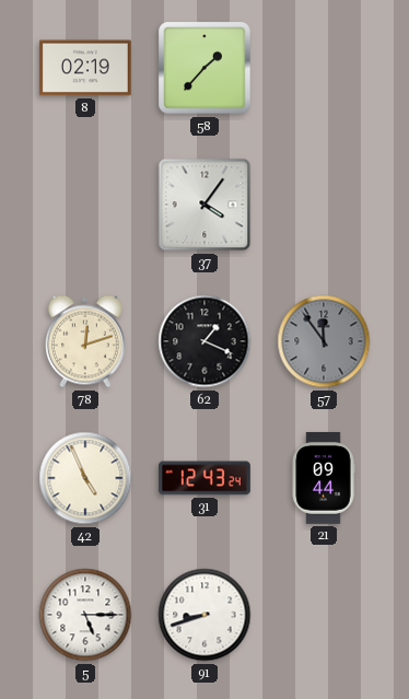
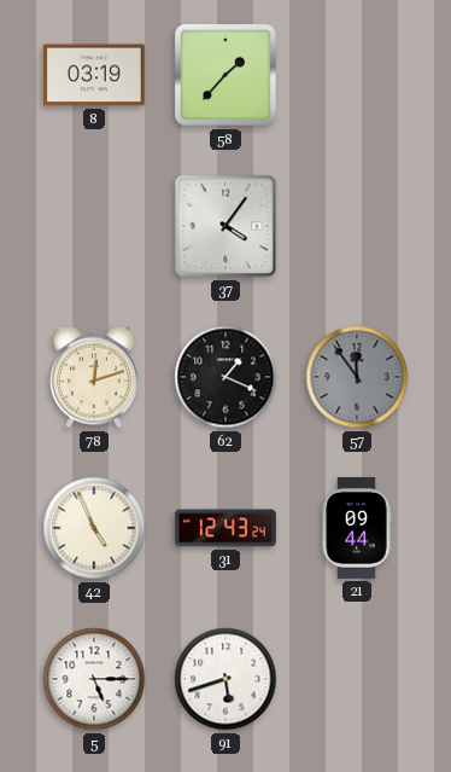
8: 02:19 -> 03:19
91: 8:42 -> 5:42
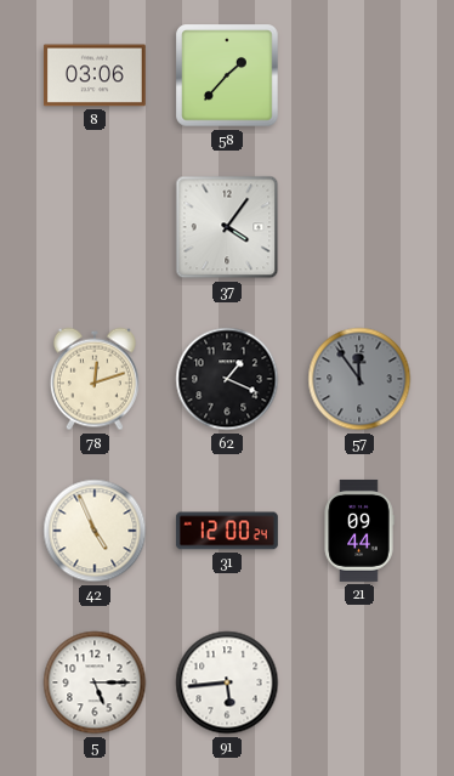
8: 03:19 -> 03:06
31: 12:43 -> 12:00
91: 5:42 -> 5:44
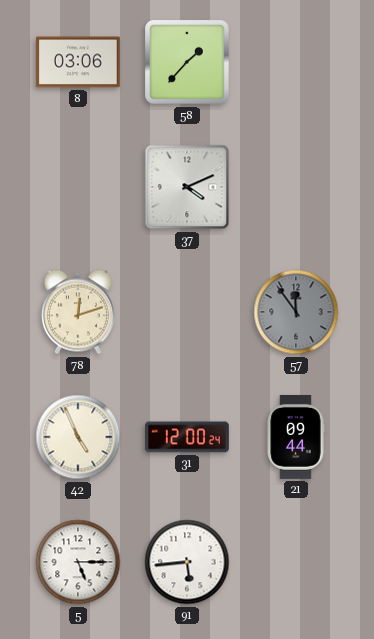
37: 4:06 -> 4:11
62: 1:19 -> none
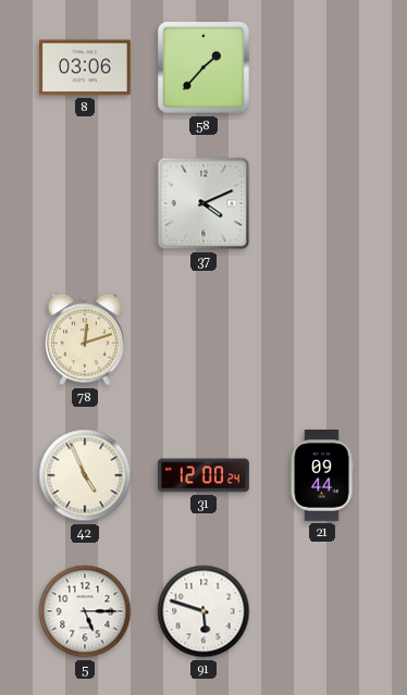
57: 11:54 -> none
91: 5:44 -> 5:48
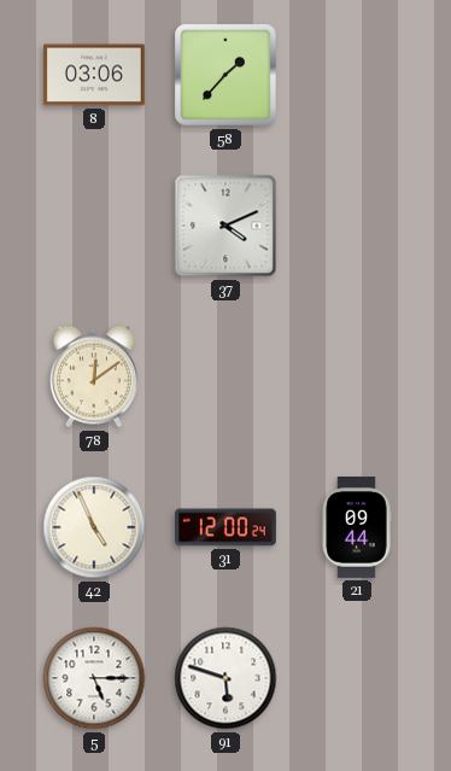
78: 12:12 -> 12:09
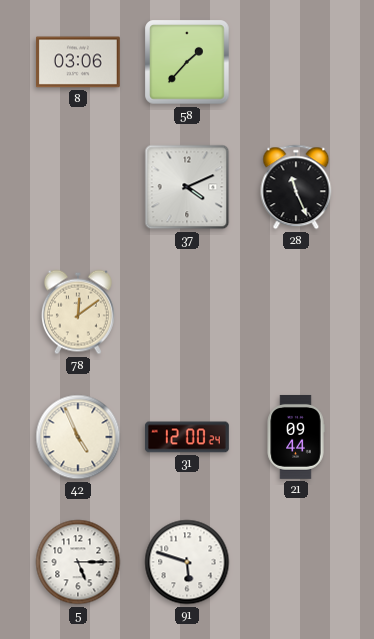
28: none -> 11:26
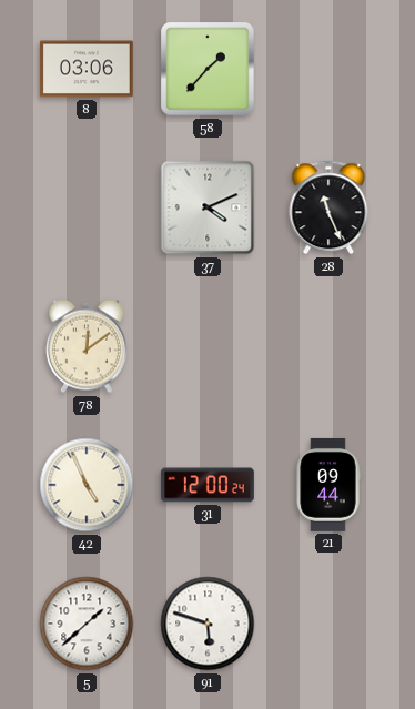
5: 5:15 -> 1:38
